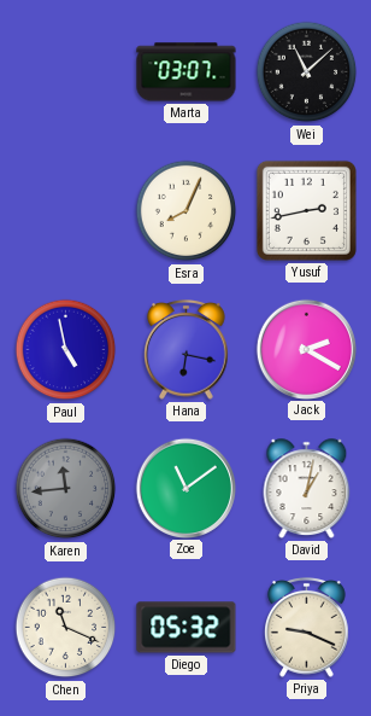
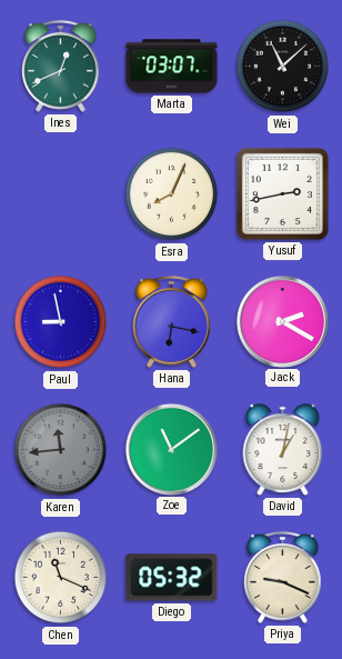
Ines: none -> 12:41
Paul: 4:58 -> 8:58
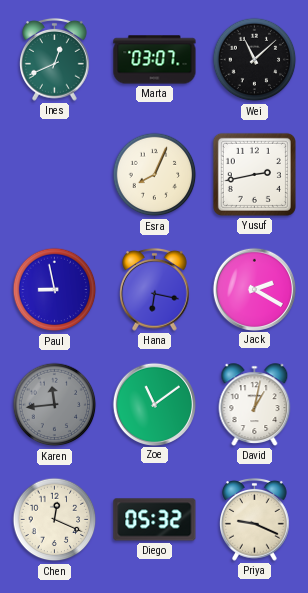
Chen: 11:19 -> 12:19
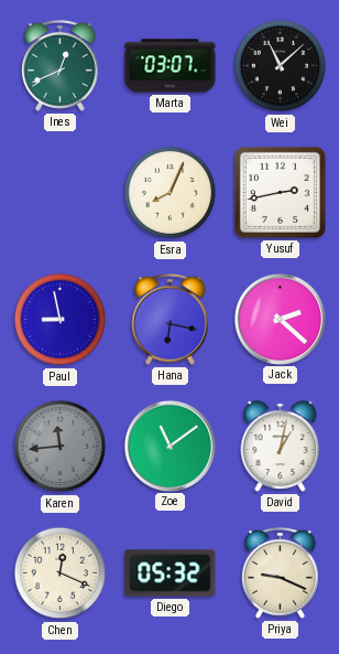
Jack: 2:20 -> 2:22
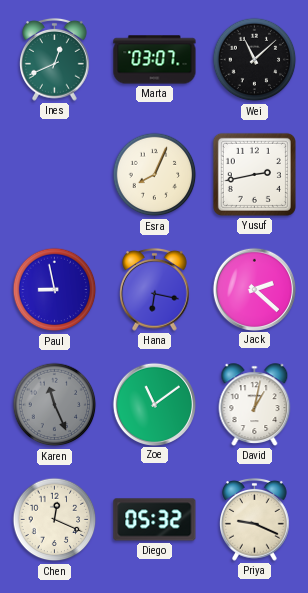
Karen: 11:44 -> 11:26
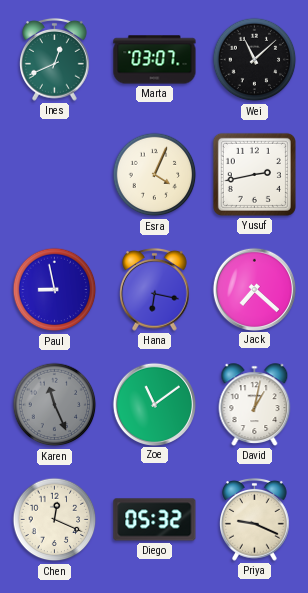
Esra: 8:04 -> 4:04
Jack: 2:22 -> 7:22
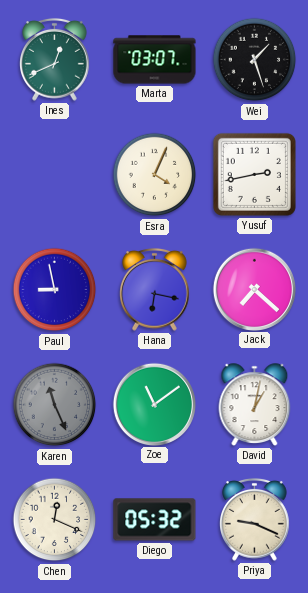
Wei: 11:08 -> 1:27
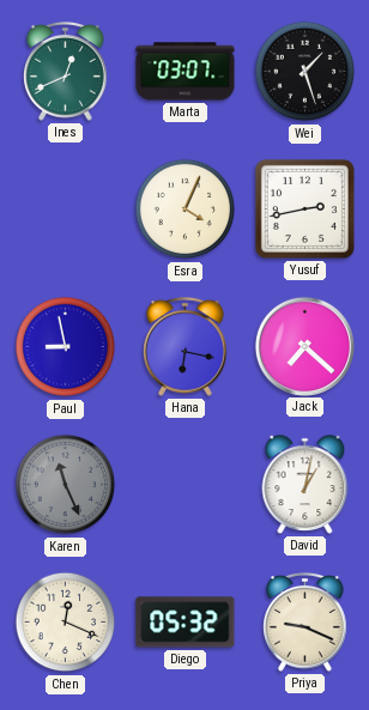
Zoe: 11:09 -> none
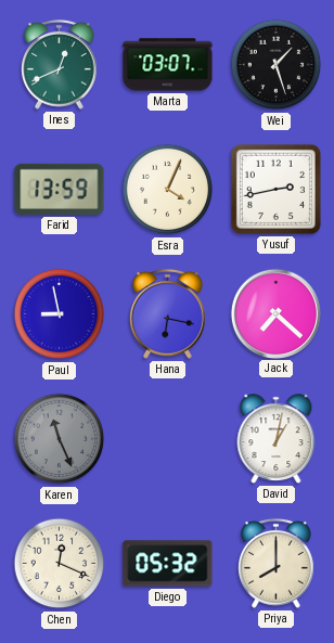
Farid: none -> 13:59
Priya: 9:19 -> 8:00
